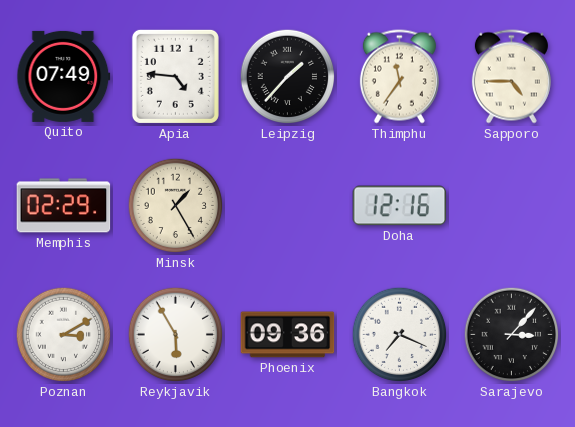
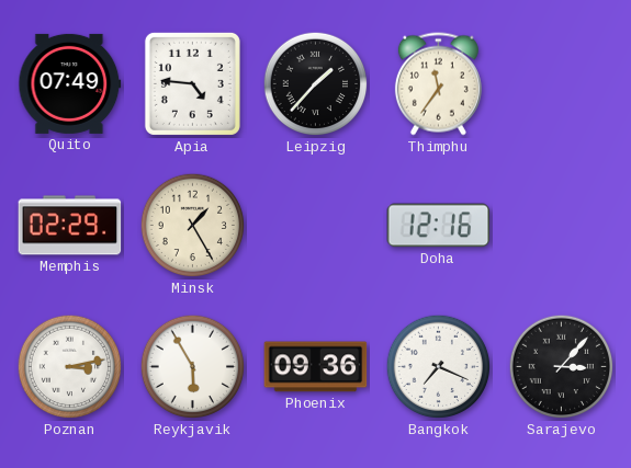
Sapporo: 4:45 -> none
Poznan: 3:10 -> 3:13
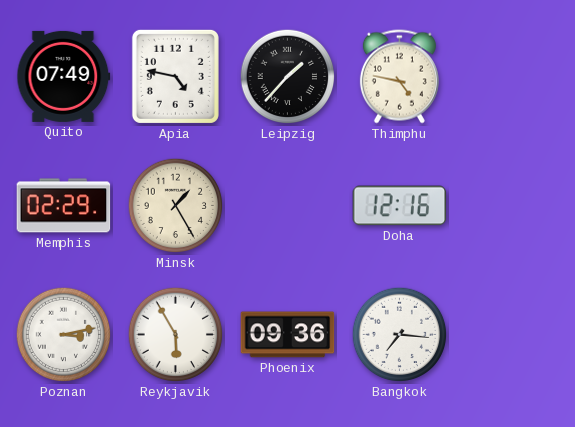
Apia: 4:46 -> 4:47
Thimphu: 11:36 -> 4:47
Bangkok: 7:19 -> 7:16
Sarajevo: 3:07 -> none
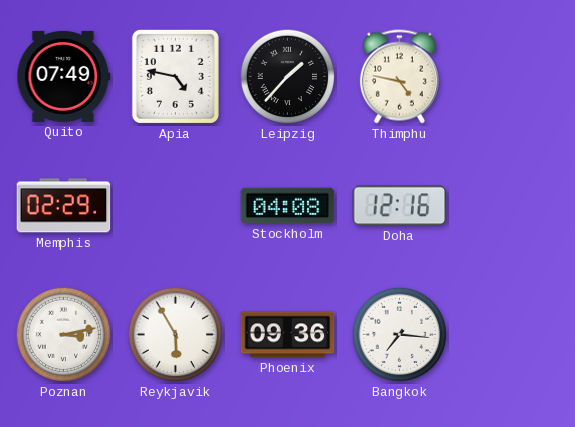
Minsk: 1:25 -> none
Stockholm: none -> 04:08
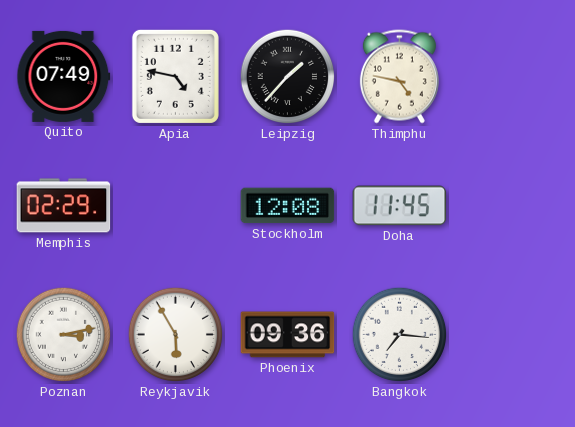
Stockholm: 04:08 -> 12:08
Doha: 12:16 -> 11:45
